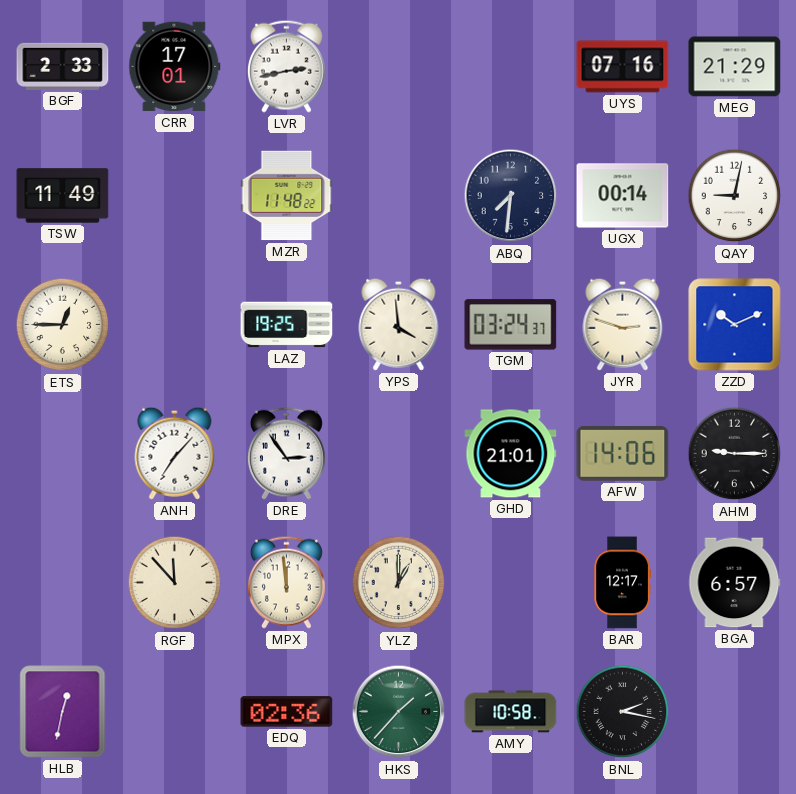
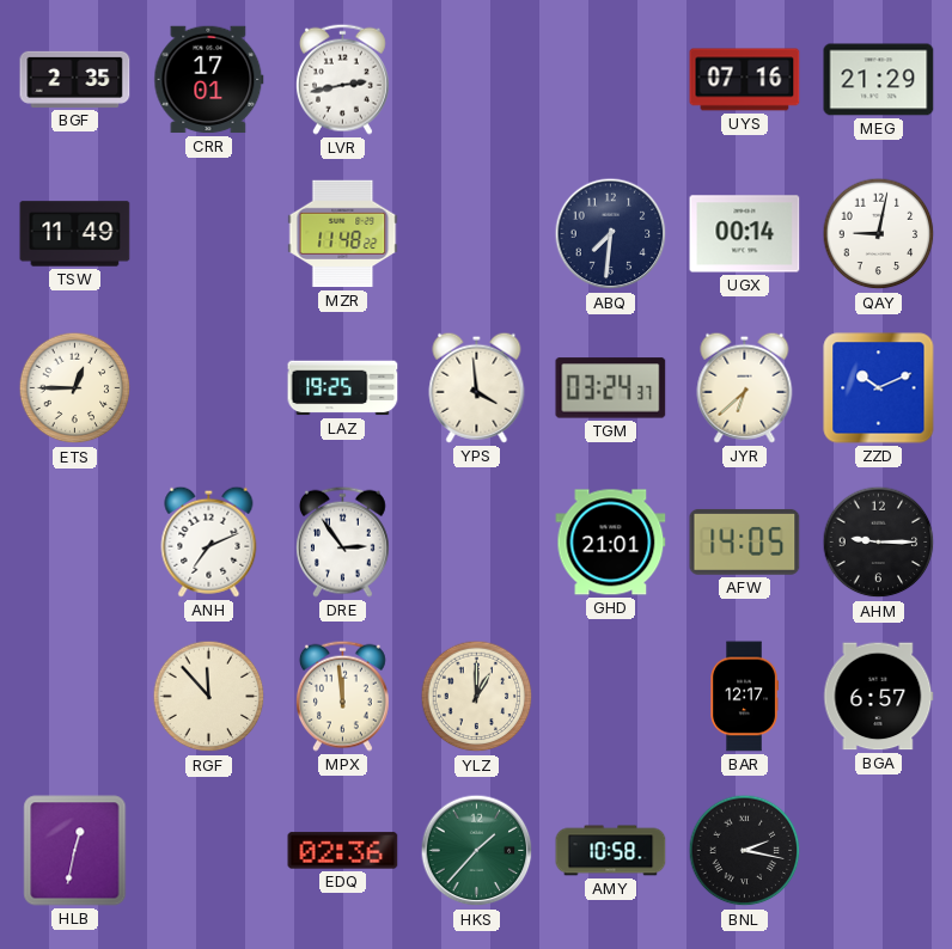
BGF: 2:33 -> 2:35
JYR: 2:48 -> 6:38
ANH: 7:07 -> 7:11
AFW: 14:06 -> 14:05
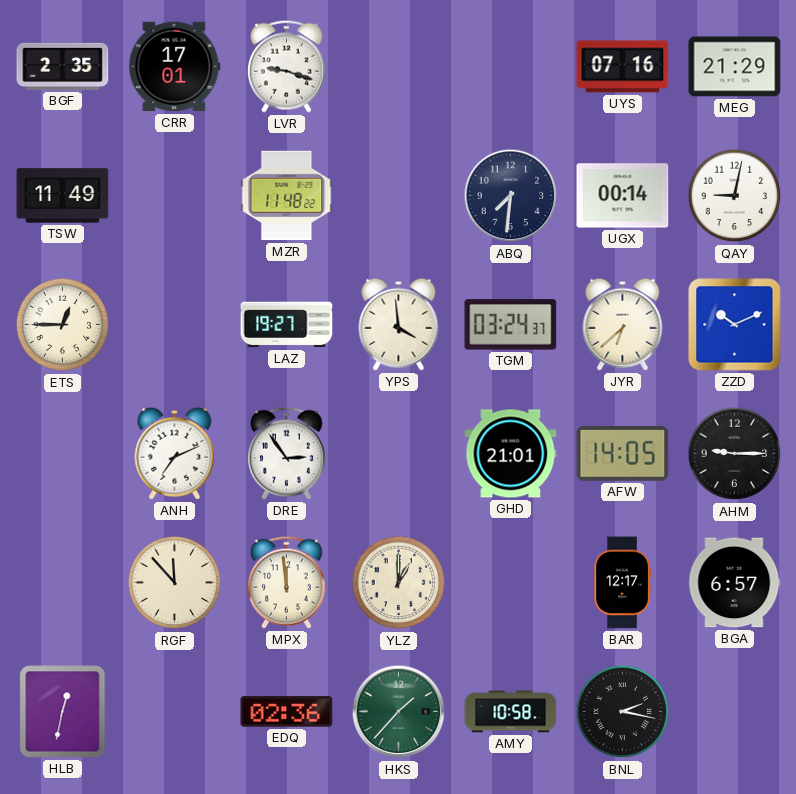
LVR: 2:43 -> 9:18
LAZ: 19:25 -> 19:27
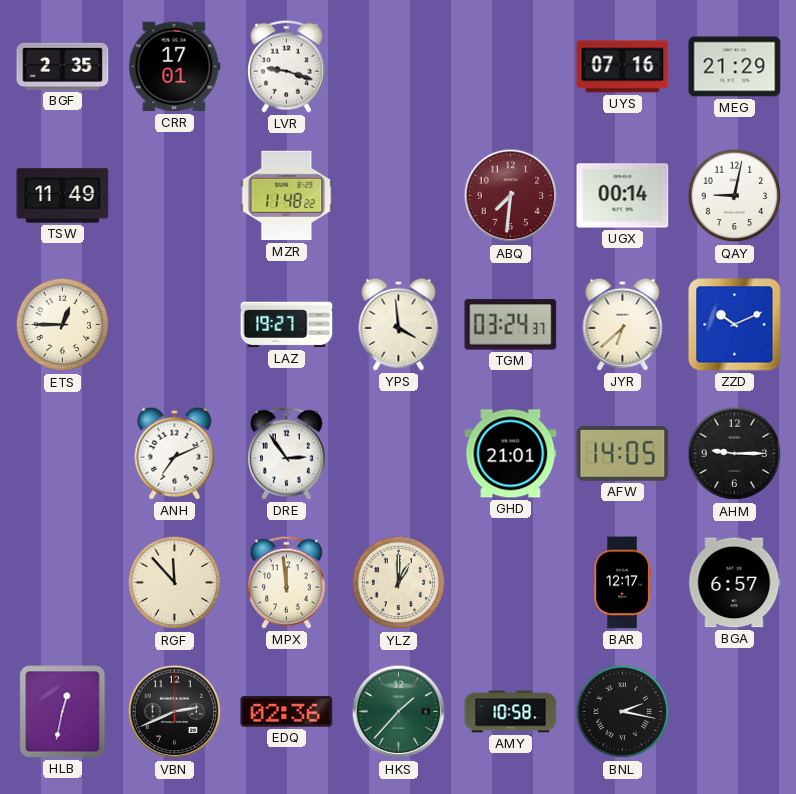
ABQ dial: navy -> burgundy
VBN: none -> 2:41
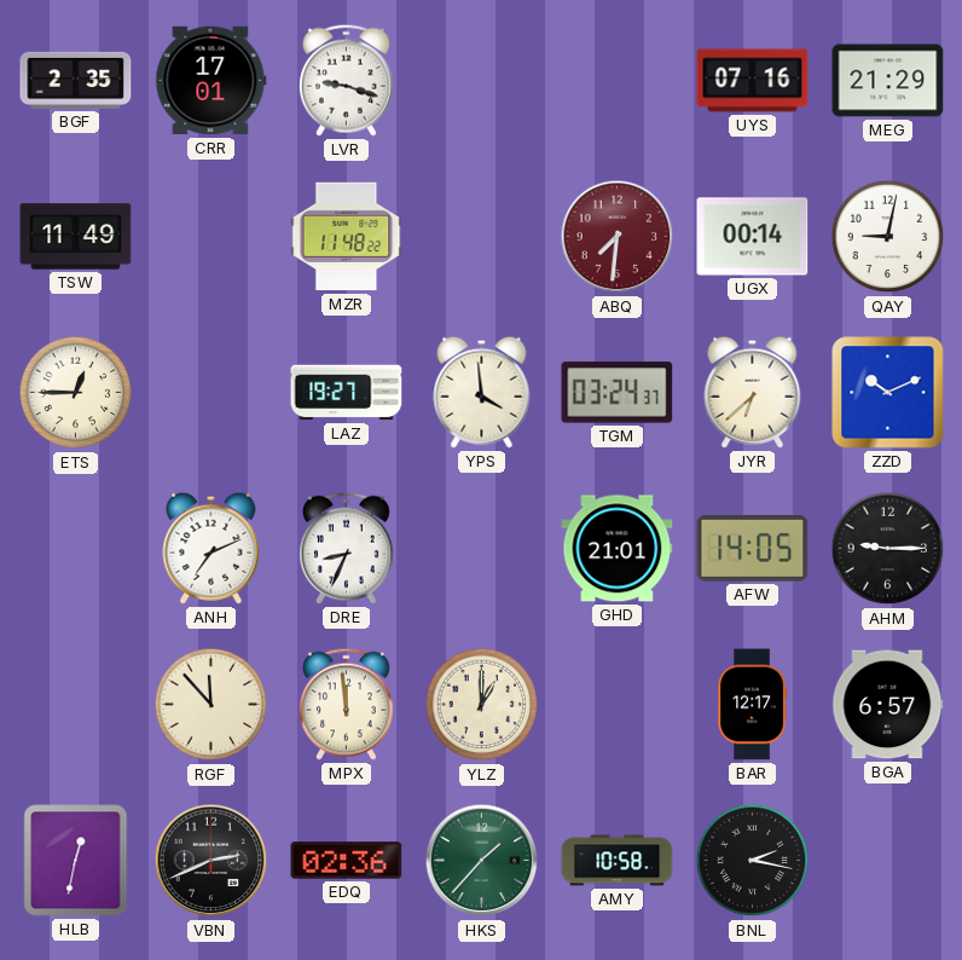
DRE: 2:54 -> 8:34
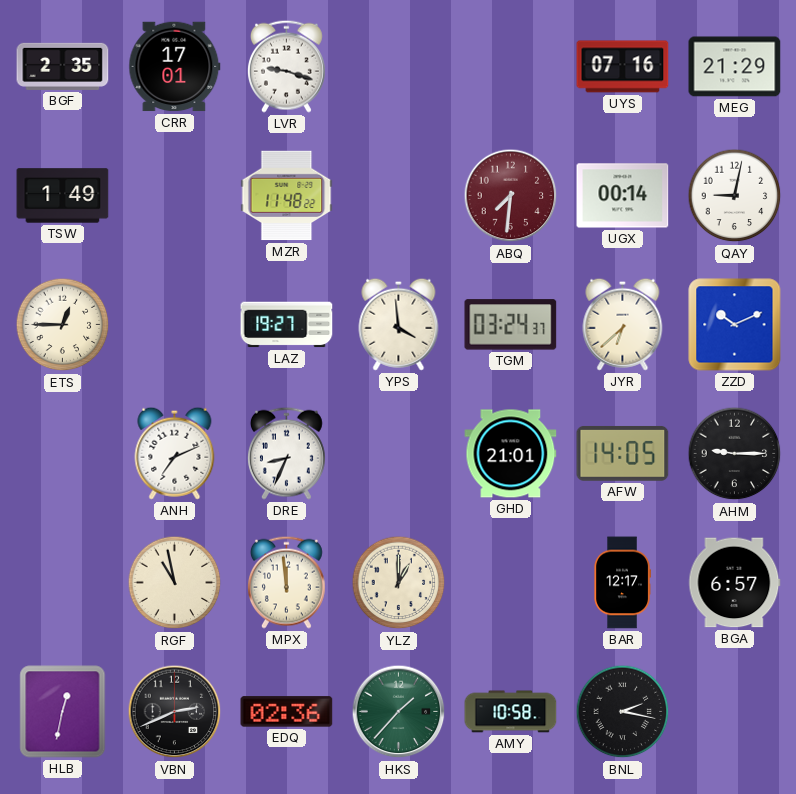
TSW: 11:49 -> 1:49
RGF: 11:53 -> 10:58
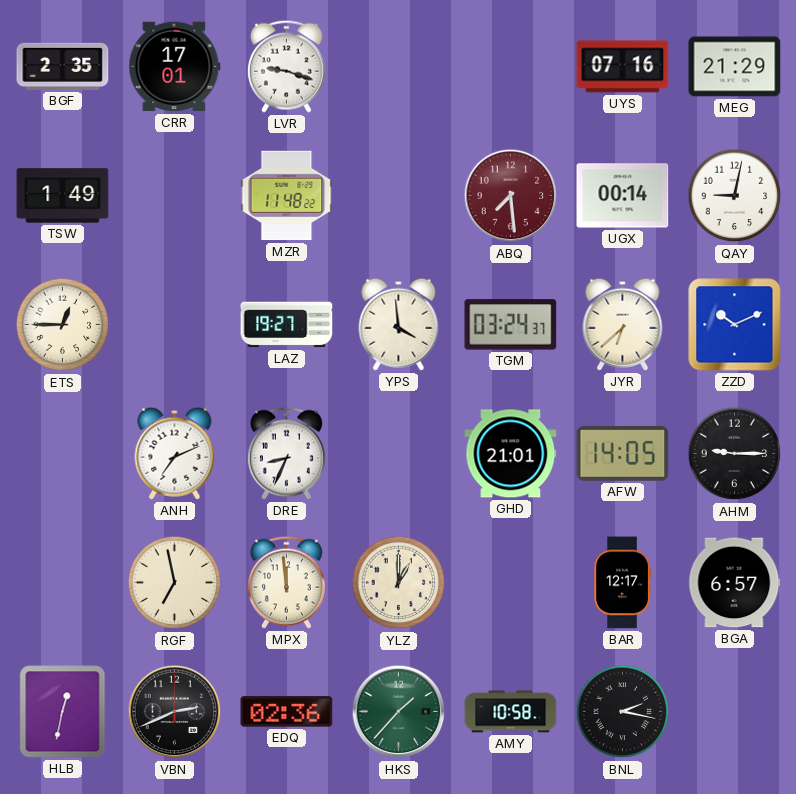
ABQ: 7:31 -> 7:29
RGF: 10:58 -> 6:58
